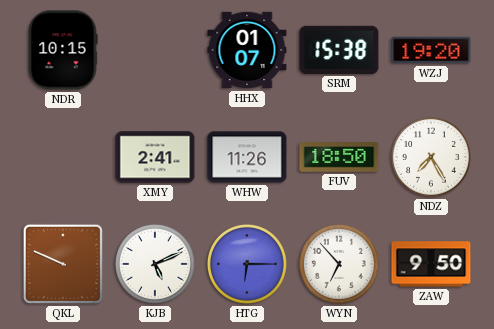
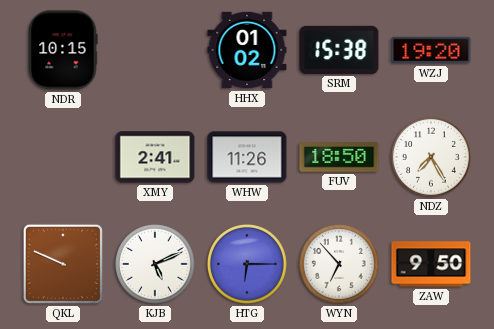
HHX: 01:07 -> 01:02
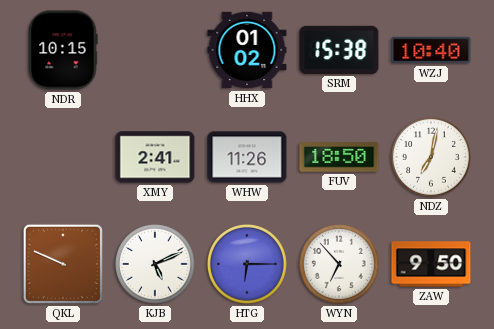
WZJ: 19:20 -> 10:40
NDZ: 7:25 -> 7:02
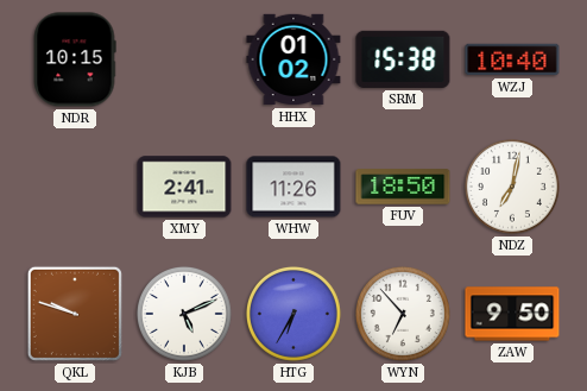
QKL: 9:49 -> 9:48
HTG: 6:15 -> 6:35
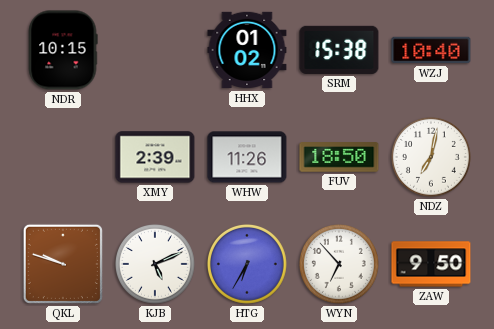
XMY: 2:41 -> 2:39
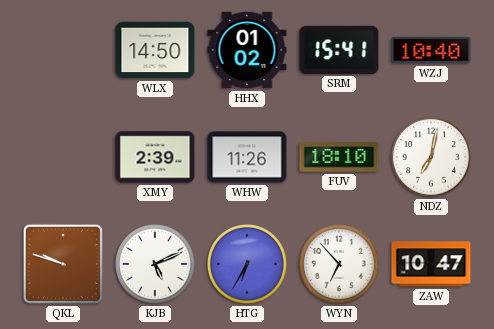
NDR: 10:15 -> none
WLX: none -> 14:50
SRM: 15:38 -> 15:41
FUV: 18:50 -> 18:10
ZAW: 9:50 -> 10:47
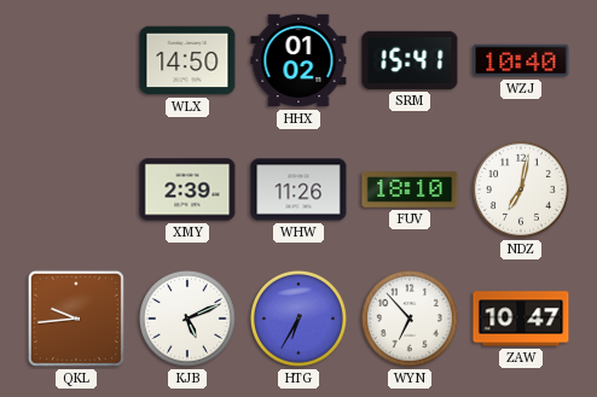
QKL: 9:48 -> 9:44
